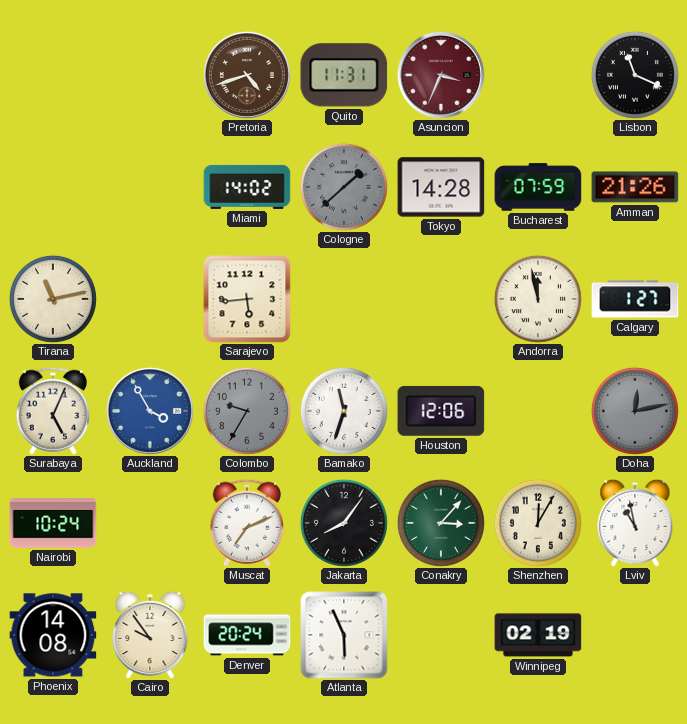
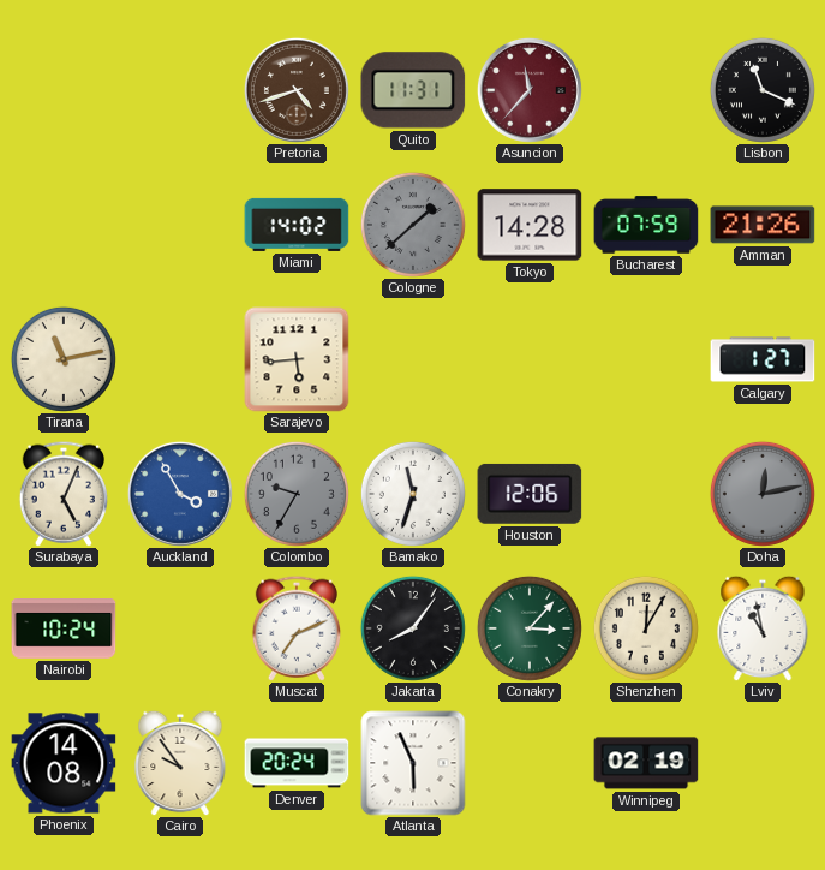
Asuncion: 3:34 -> 11:37
Andorra: 11:58 -> none
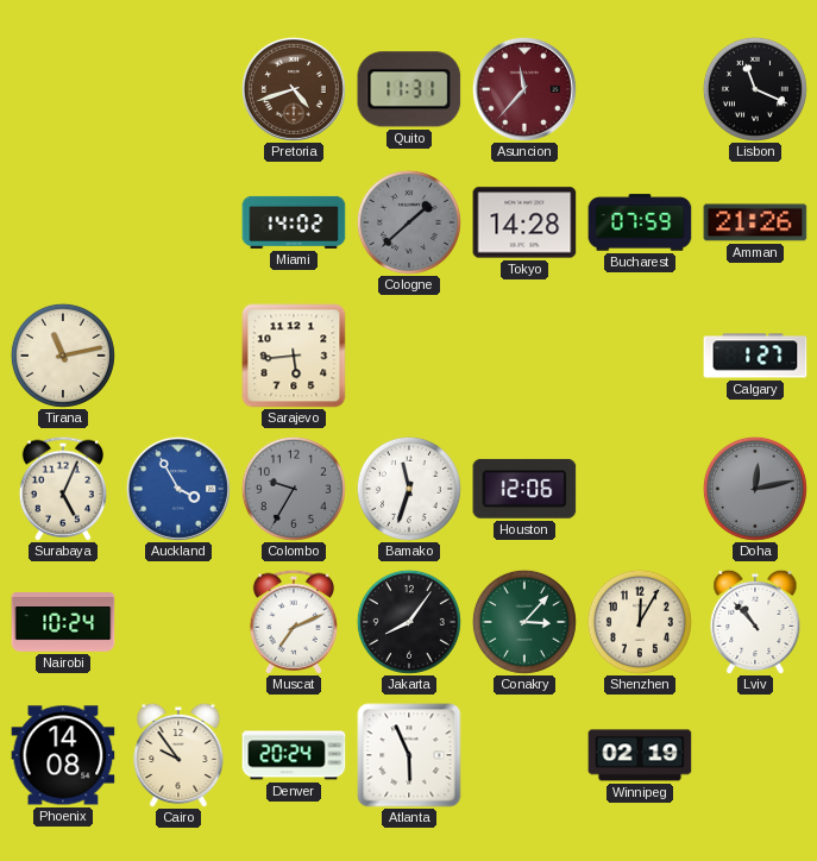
Lviv: 10:58 -> 10:53
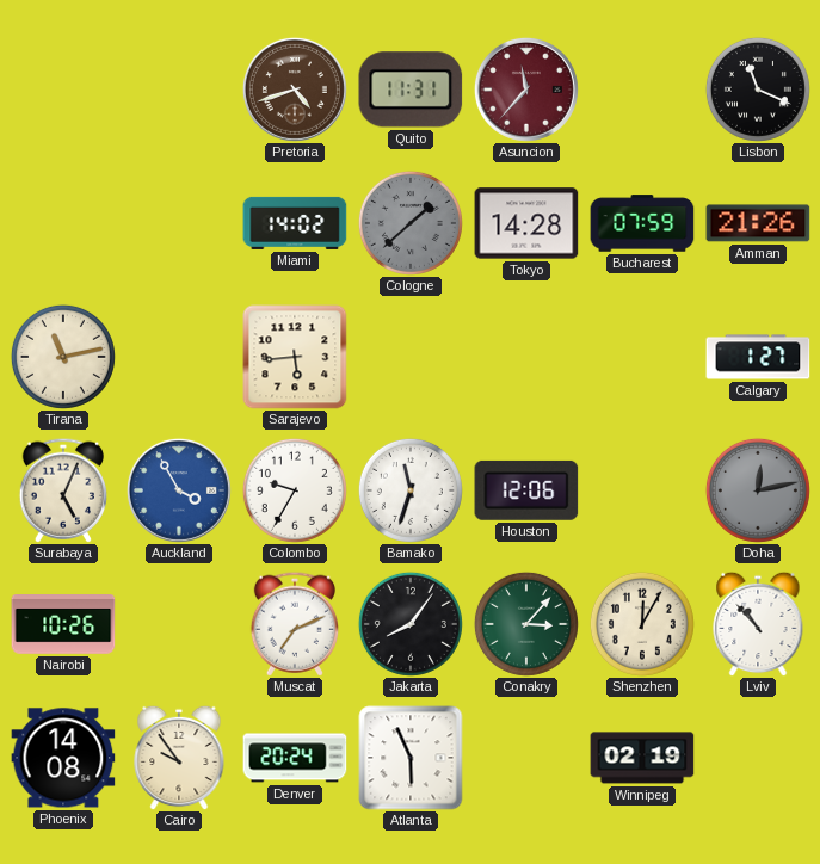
Colombo dial: grey -> white
Nairobi: 10:24 -> 10:26
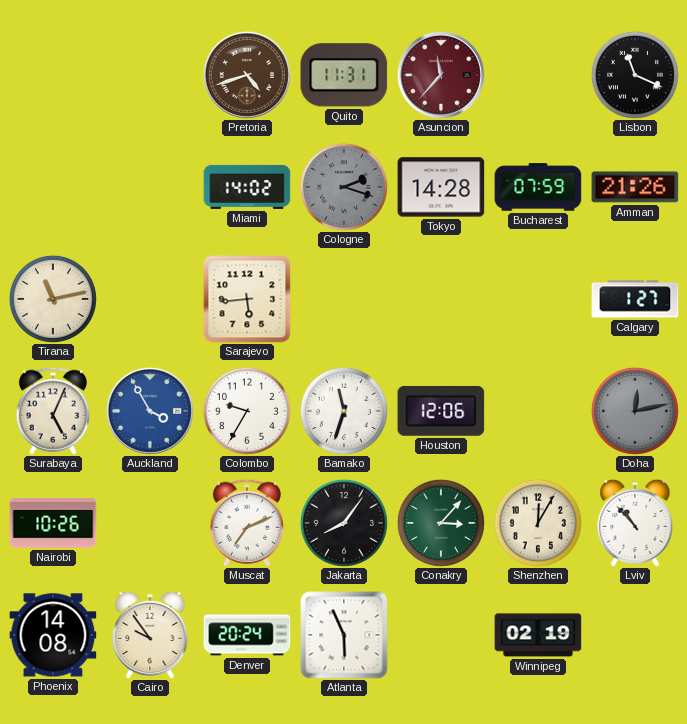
Cologne: 1:38 -> 2:18
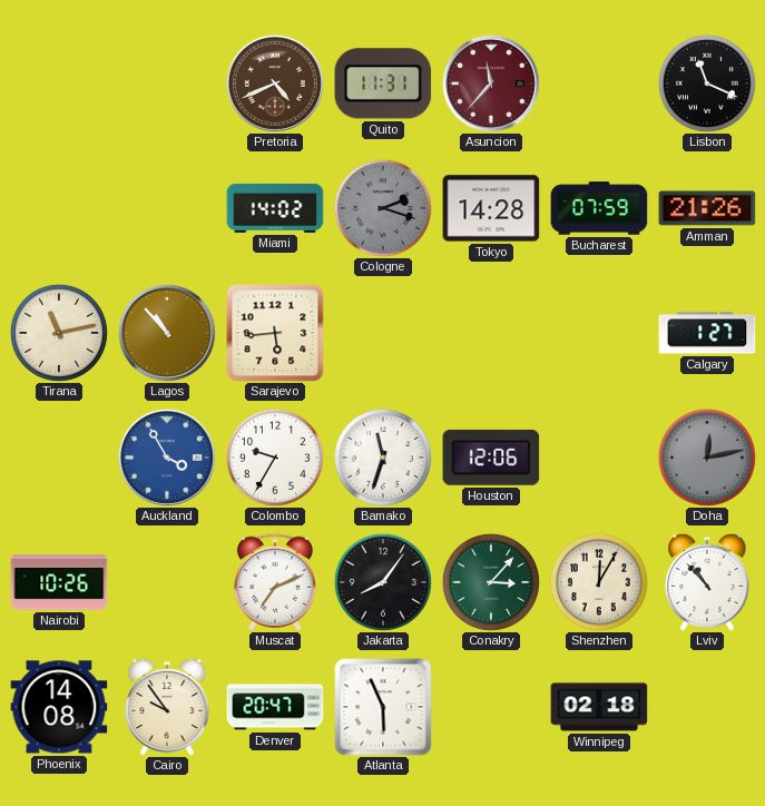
Pretoria: 4:42 -> 4:41
Lagos: none -> 10:53
Surabaya: 5:04 -> none
Denver: 20:24 -> 20:47
Winnipeg: 02:19 -> 02:18
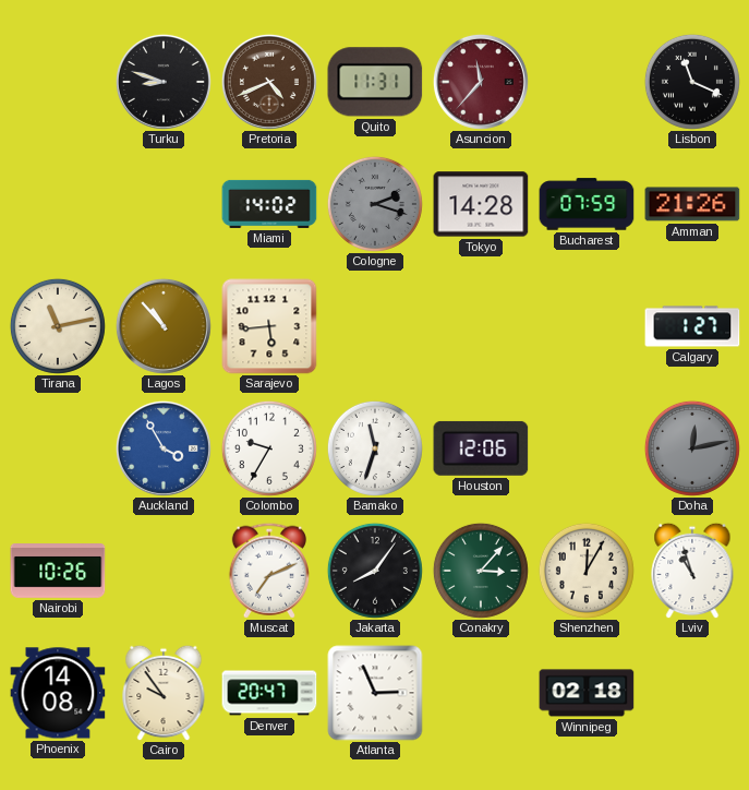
Turku: none -> 8:48
Lviv: 10:53 -> 10:57
Atlanta: 5:56 -> 2:56
